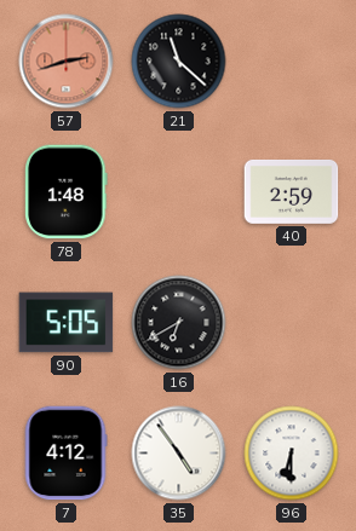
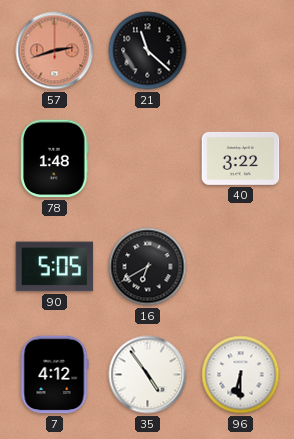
40: 2:59 -> 3:22
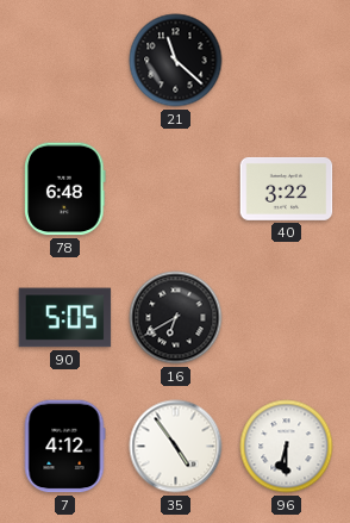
57: 2:42 -> none
78: 1:48 -> 6:48
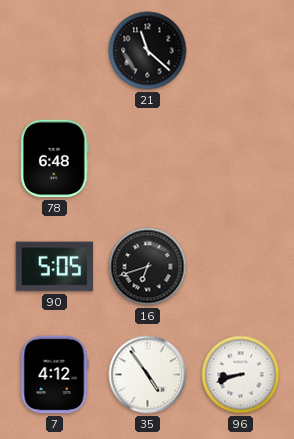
40: 3:22 -> none
16: 6:40 -> 6:42
96: 6:30 -> 8:42
